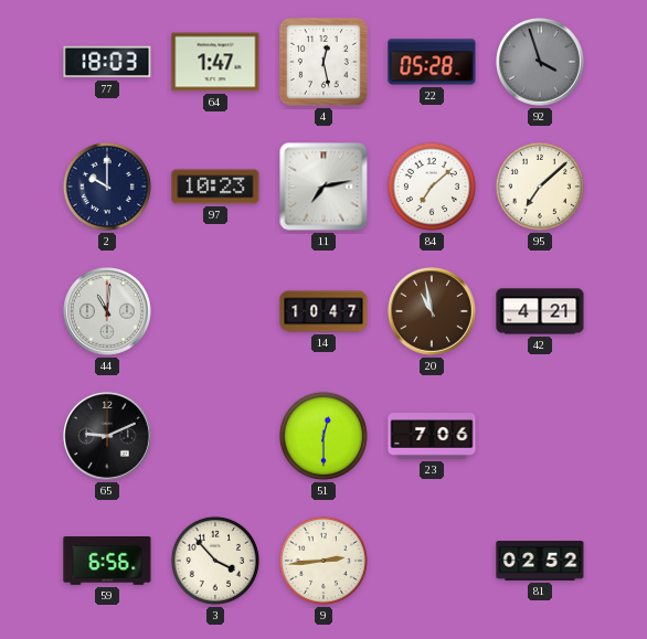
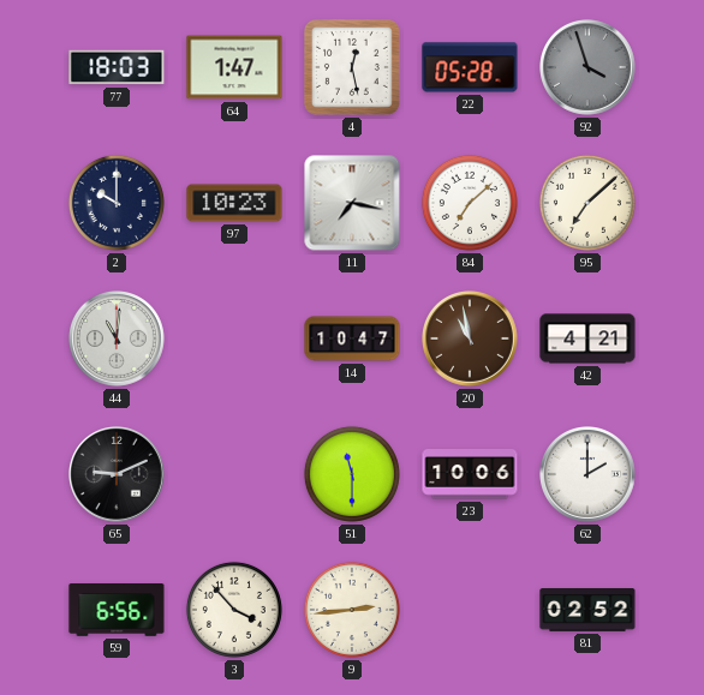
11: 7:13 -> 7:17
51: 12:30 -> 11:30
23: 7:06 -> 10:06
62: none -> 2:00
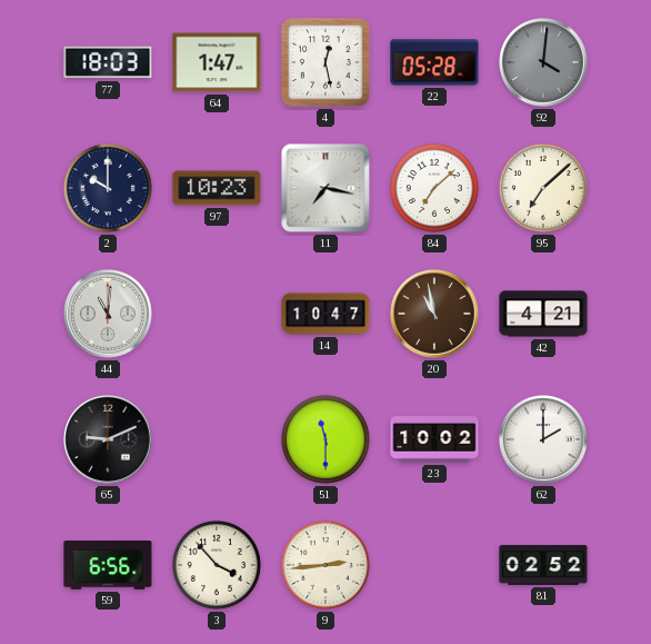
92: 3:57 -> 4:01
23: 10:06 -> 10:02
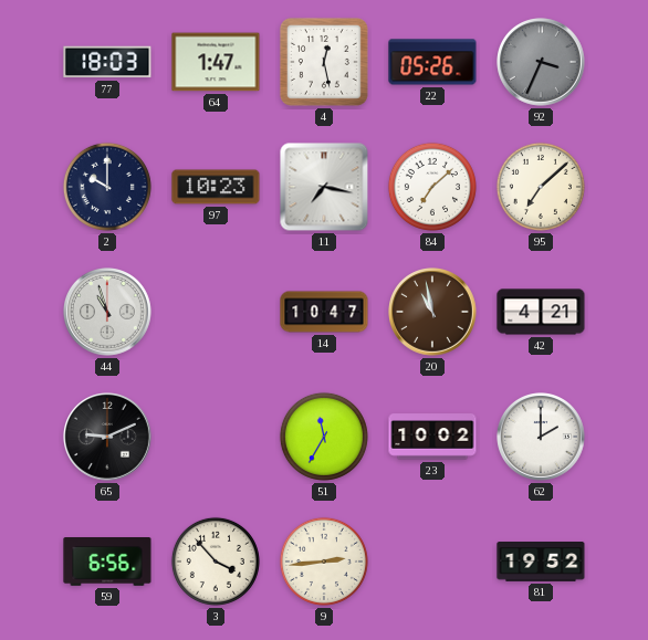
22: 05:28 -> 05:26
92: 4:01 -> 3:34
44: 11:01 -> 10:57
51: 11:30 -> 11:35
81: 02:52 -> 19:52
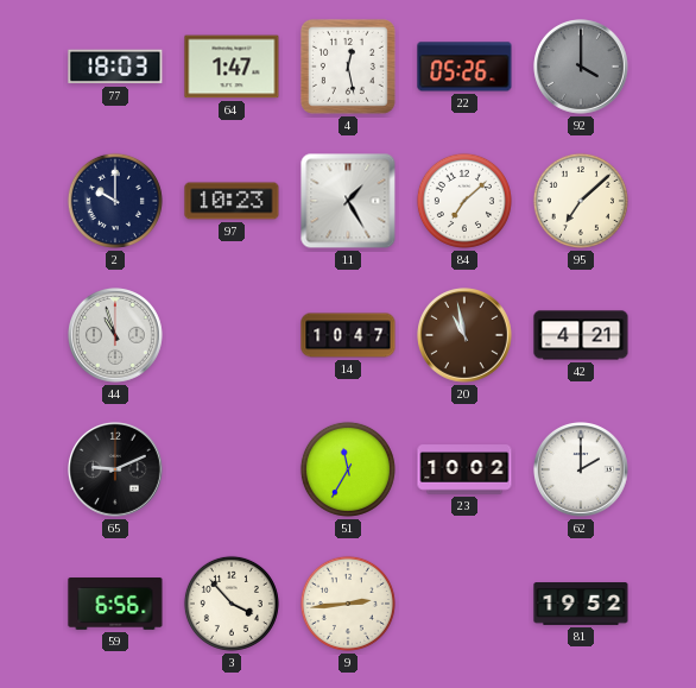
92: 3:34 -> 4:00
11: 7:17 -> 1:25
